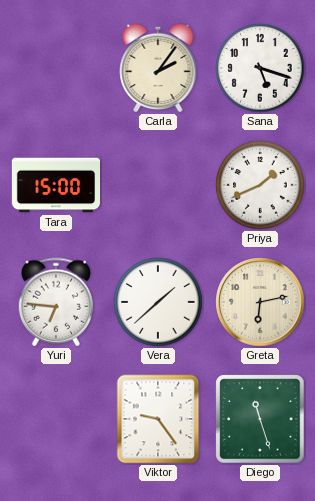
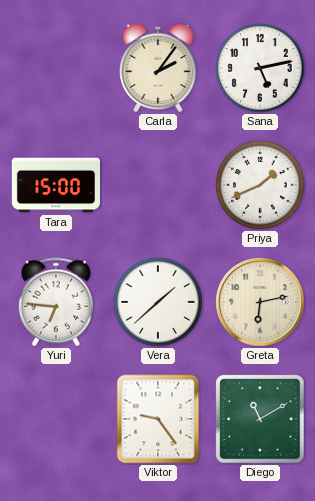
Sana: 5:18 -> 5:13
Diego: 11:27 -> 11:10
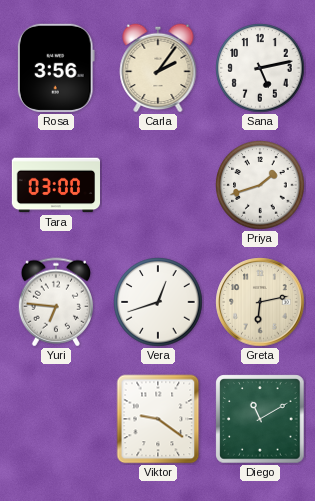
Rosa: none -> 3:56
Tara: 15:00 -> 03:00
Priya: 1:41 -> 1:42
Vera: 1:38 -> 12:42
Viktor: 9:24 -> 9:21
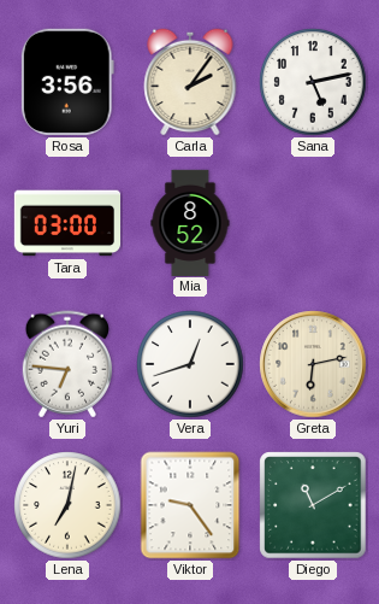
Mia: none -> 8:52
Priya: 1:42 -> none
Lena: none -> 7:02
Viktor: 9:21 -> 9:24
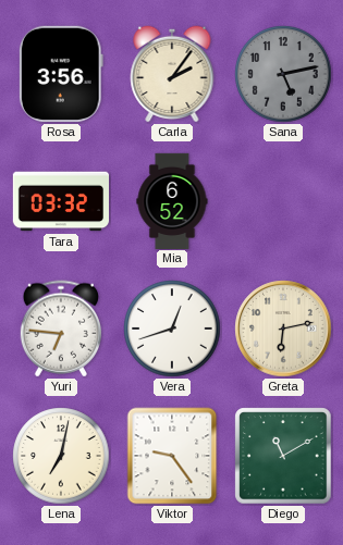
Sana dial: white -> grey
Tara: 03:00 -> 03:32
Mia: 8:52 -> 6:52
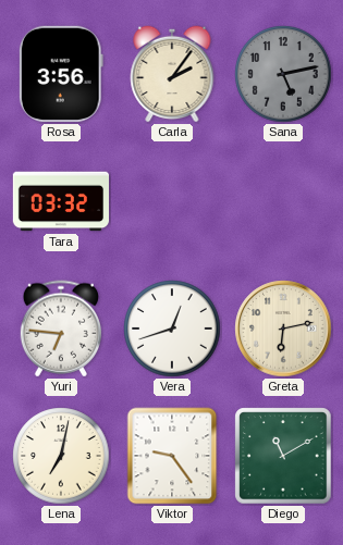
Mia: 6:52 -> none
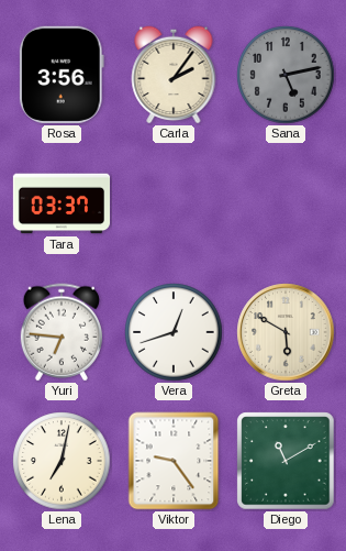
Tara: 03:32 -> 03:37
Greta: 6:13 -> 5:50
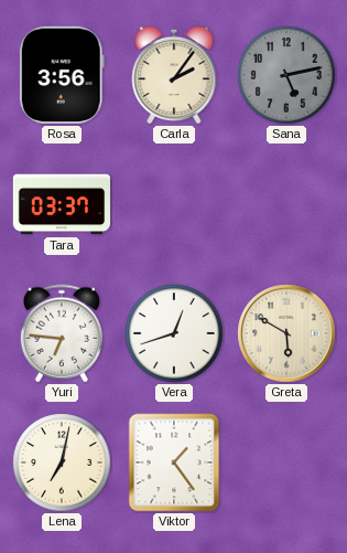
Viktor: 9:24 -> 1:24
Diego: 11:10 -> none
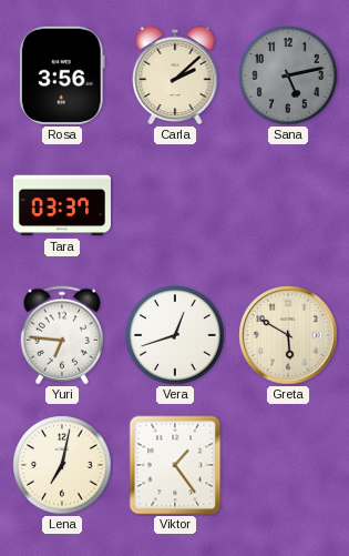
Carla: 2:06 -> 2:08
